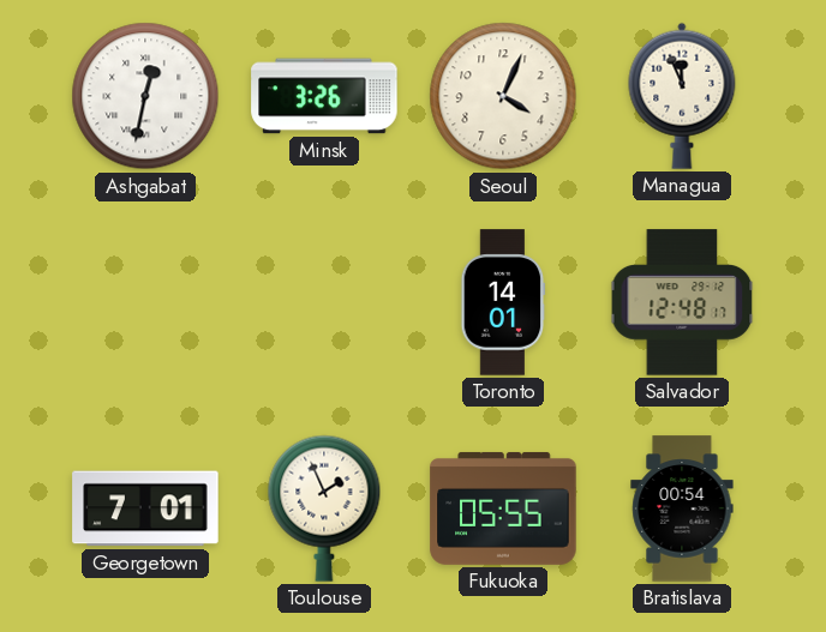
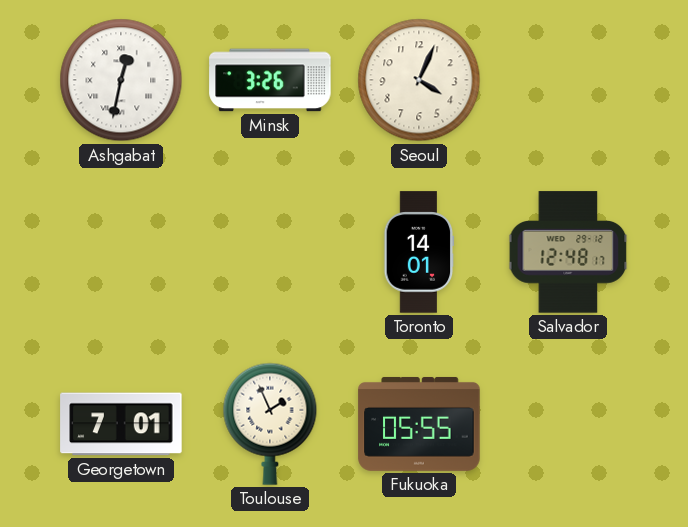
Managua: 11:56 -> none
Bratislava: 00:54 -> none
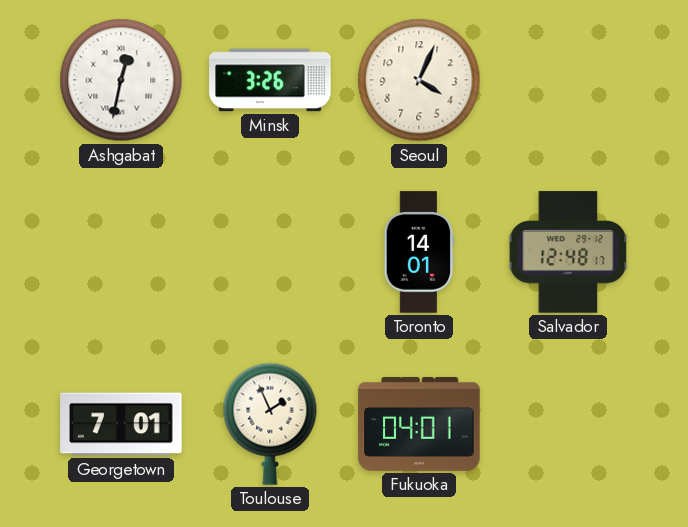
Fukuoka: 05:55 -> 04:01
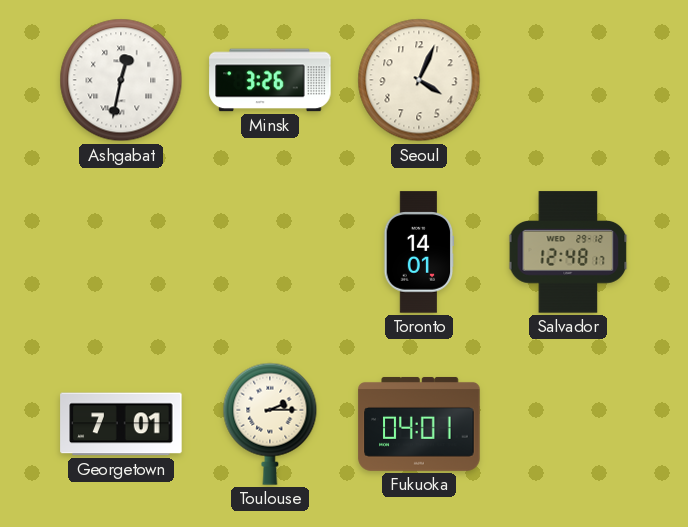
Toulouse: 1:56 -> 2:15
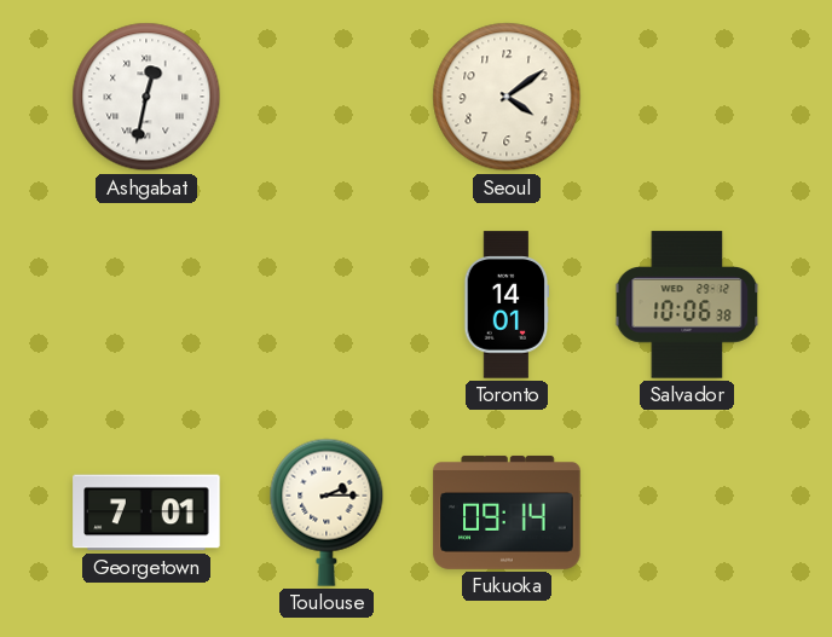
Minsk: 3:26 -> none
Seoul: 4:04 -> 4:09
Salvador: 12:48 -> 10:06
Fukuoka: 04:01 -> 09:14
